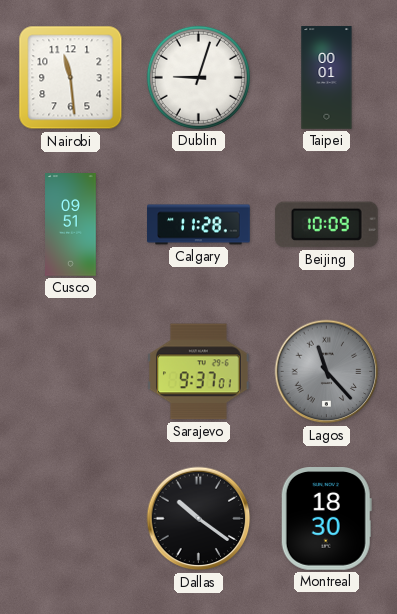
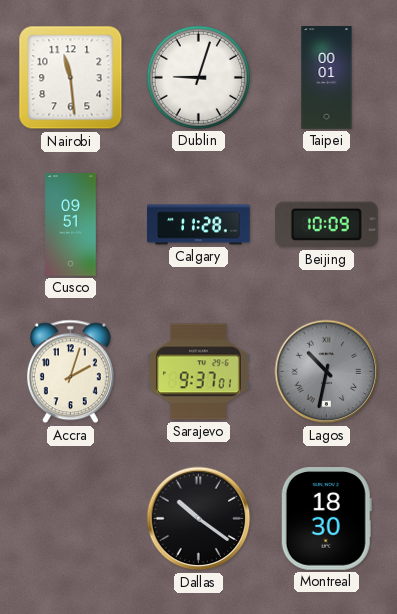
Accra: none -> 2:03
Lagos: 11:23 -> 10:32
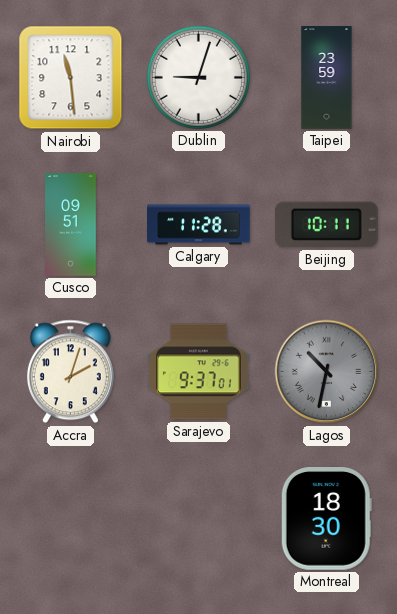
Taipei: 00:01 -> 23:59
Beijing: 10:09 -> 10:11
Dallas: 10:21 -> none
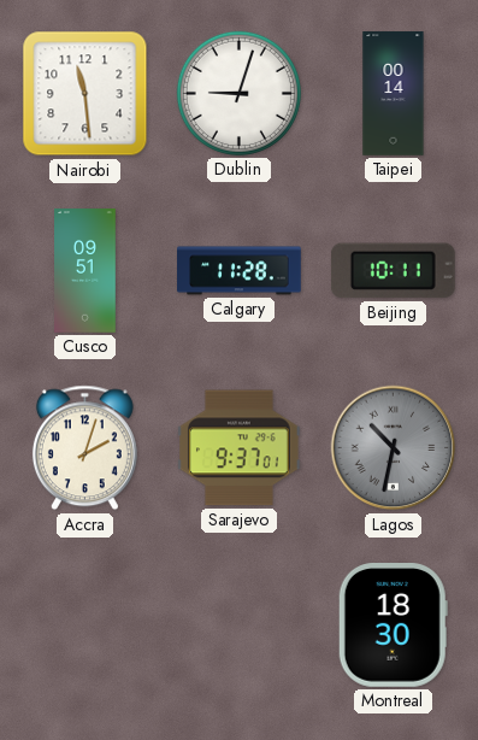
Taipei: 23:59 -> 00:14
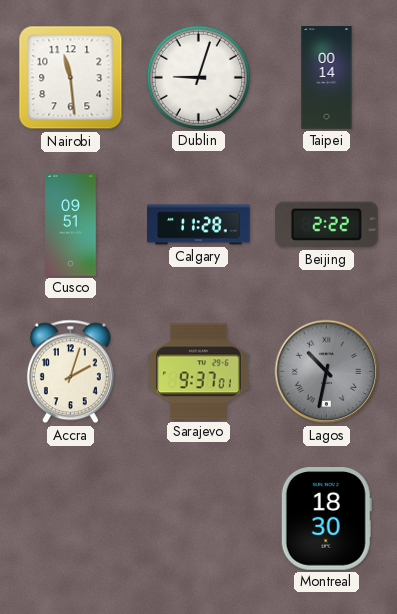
Beijing: 10:11 -> 2:22
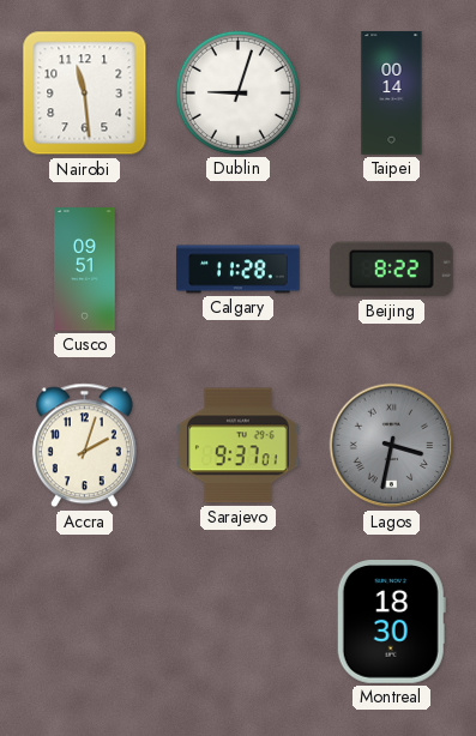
Beijing: 2:22 -> 8:22
Lagos: 10:32 -> 3:32
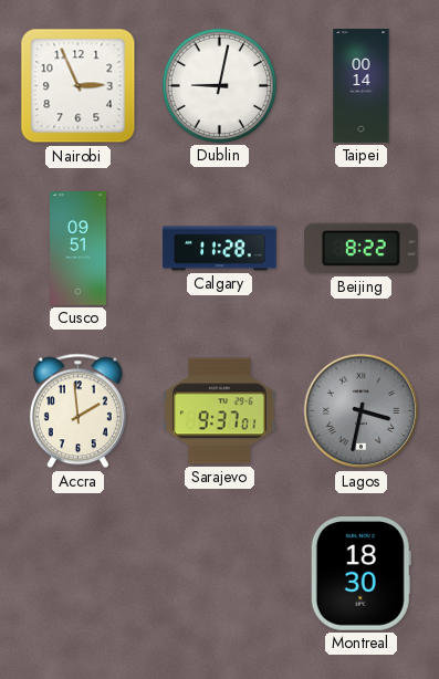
Nairobi: 11:29 -> 2:56
Dublin: 9:03 -> 9:02
Accra: 2:03 -> 1:59
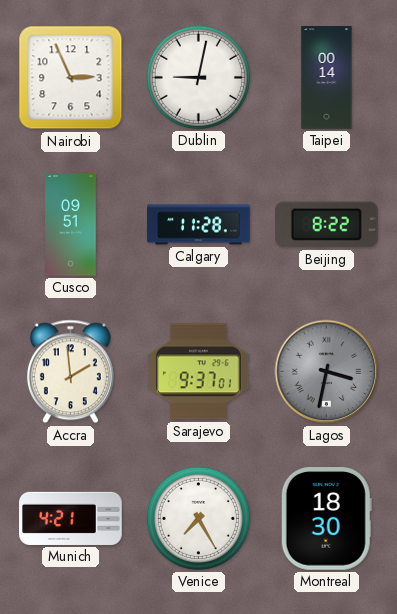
Munich: none -> 4:21
Venice: none -> 7:25
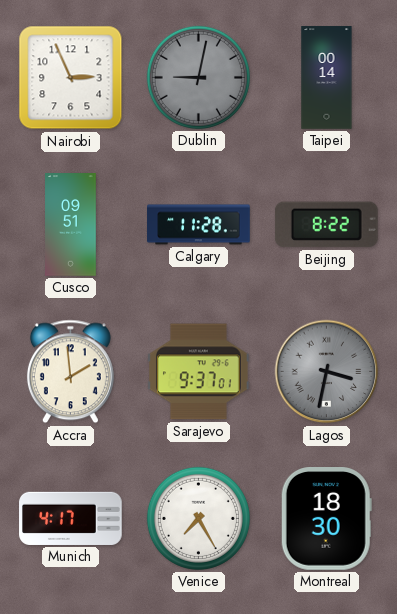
Dublin dial: white -> grey
Munich: 4:21 -> 4:17
